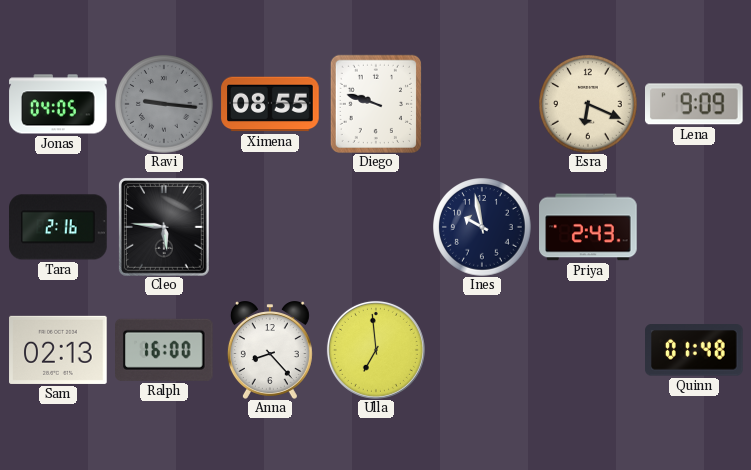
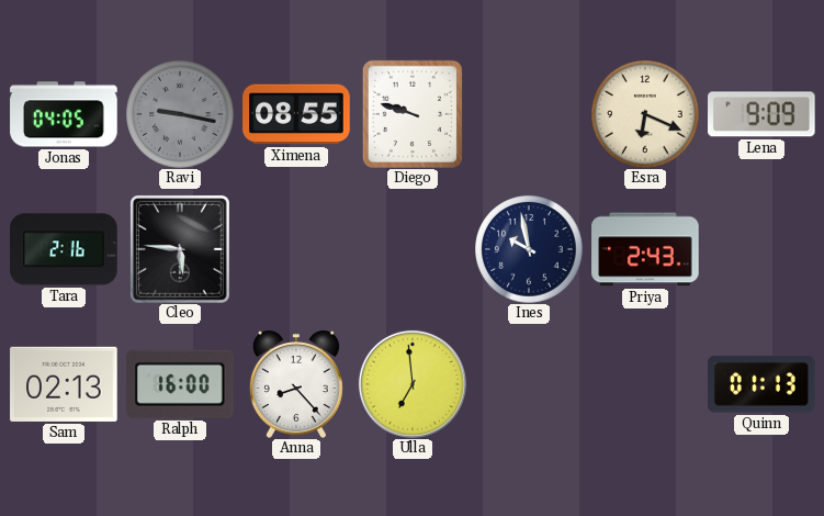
Ravi: 9:16 -> 9:17
Quinn: 01:48 -> 01:13
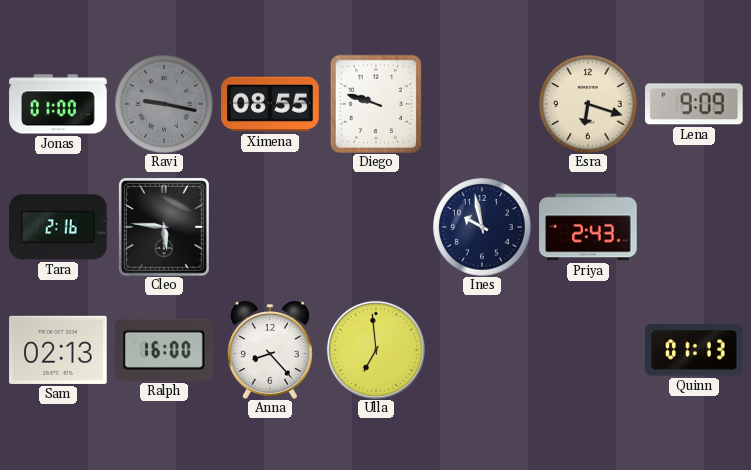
Jonas: 04:05 -> 01:00
Esra: 6:19 -> 6:18
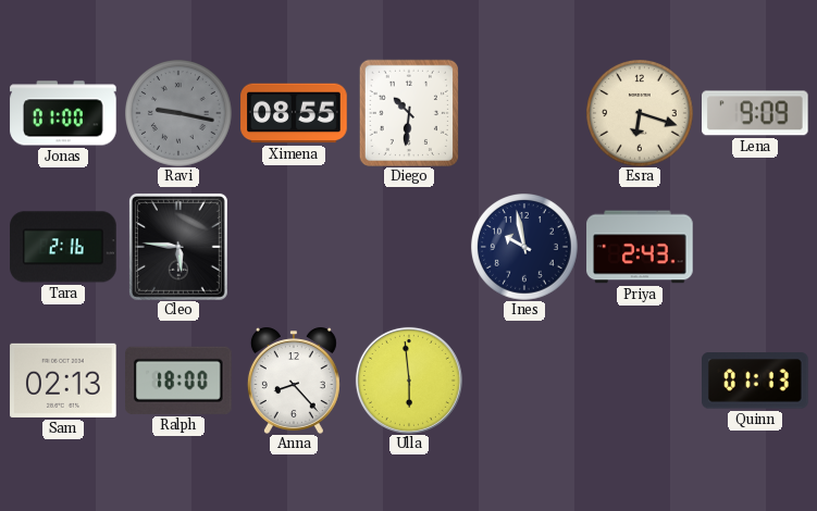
Diego: 9:48 -> 10:31
Ralph: 16:00 -> 18:00
Ulla: 6:59 -> 5:59
